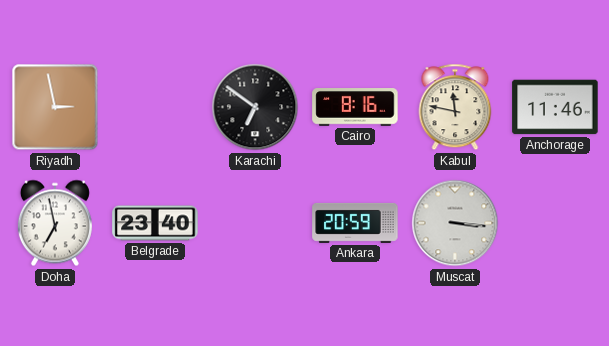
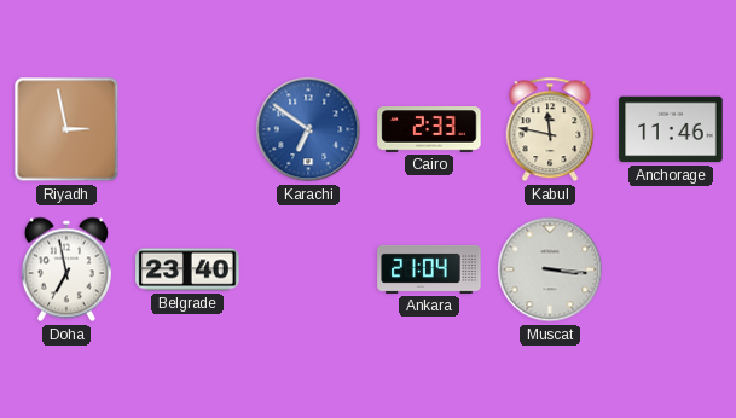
Karachi dial: black -> blue
Cairo: 8:16 -> 2:33
Ankara: 20:59 -> 21:04
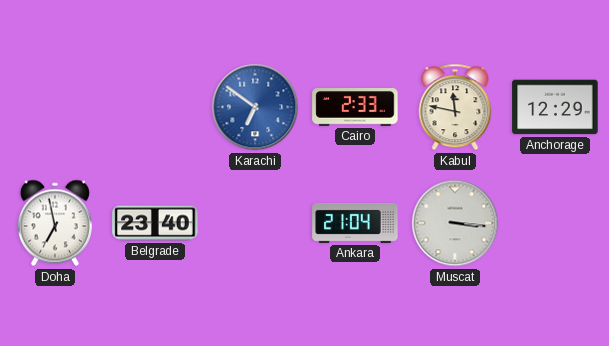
Riyadh: 2:58 -> none
Anchorage: 11:46 -> 12:29
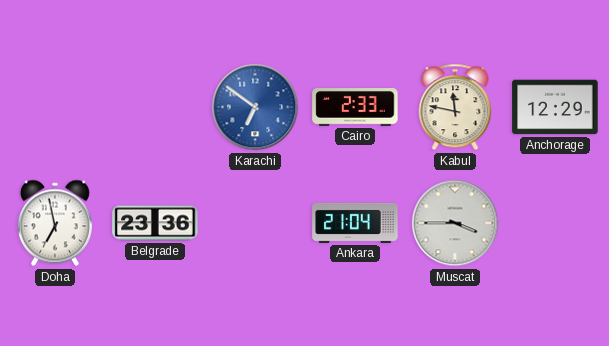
Belgrade: 23:40 -> 23:36
Muscat: 3:16 -> 3:45
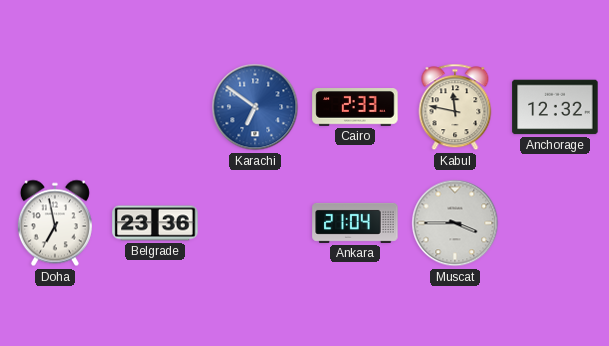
Anchorage: 12:29 -> 12:32
